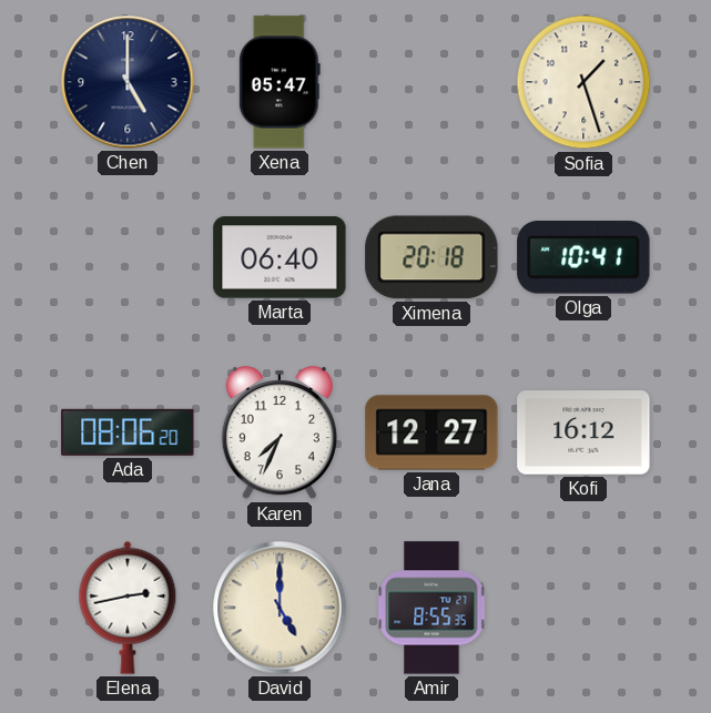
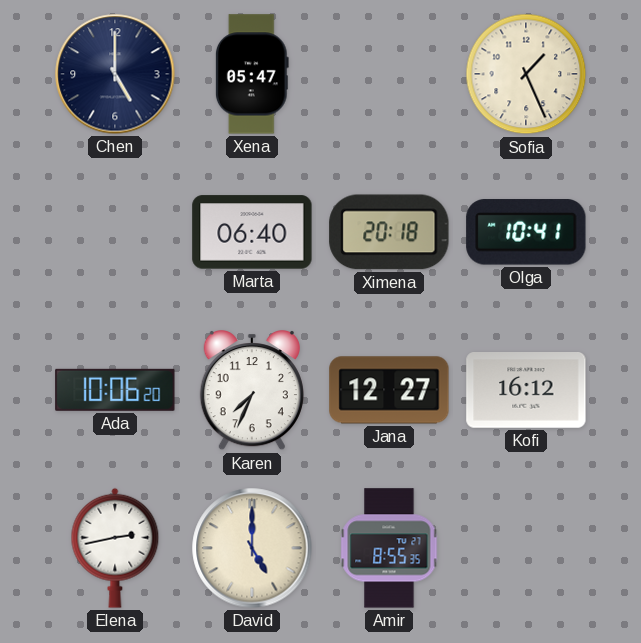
Sofia: 1:27 -> 1:26
Ada: 08:06 -> 10:06
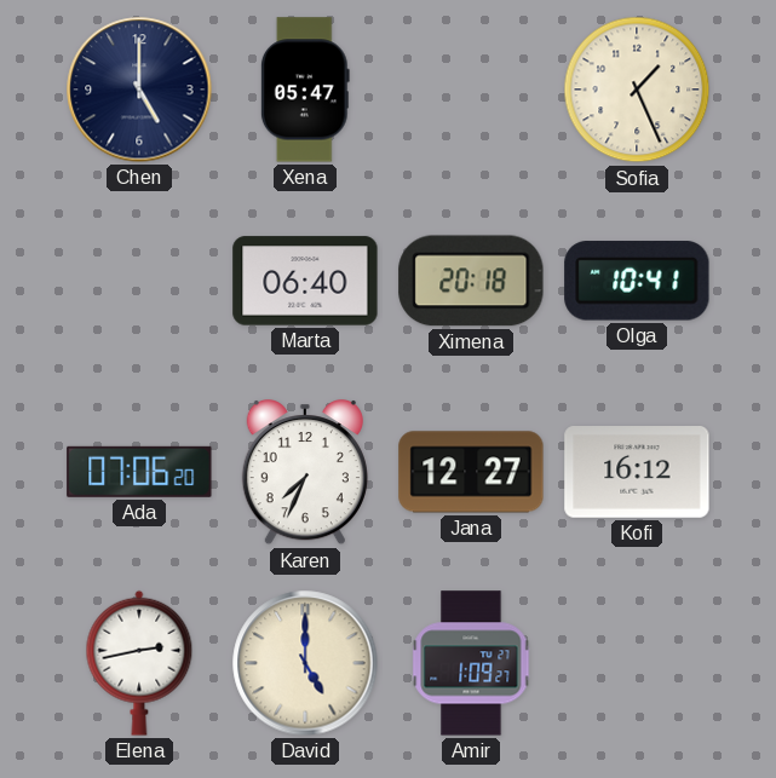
Ada: 10:06 -> 07:06
Amir: 8:55 -> 1:09
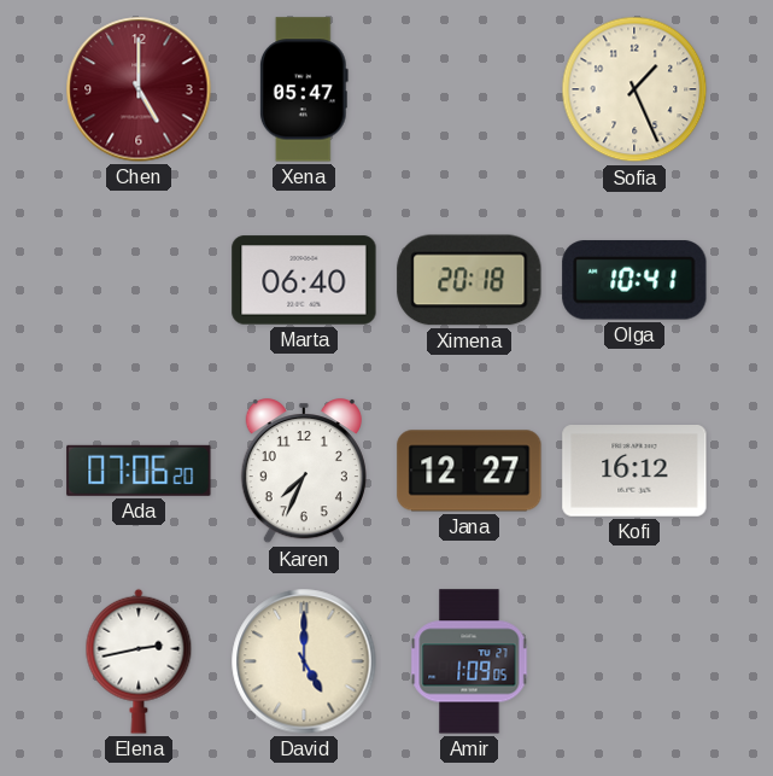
Chen dial: navy -> burgundy
Amir: 1:09:27 -> 1:09:05
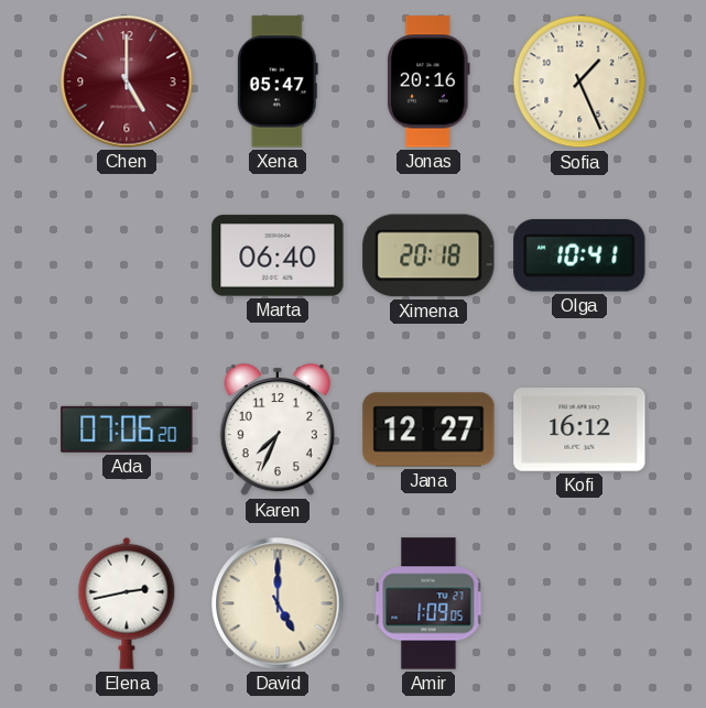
Jonas: none -> 20:16
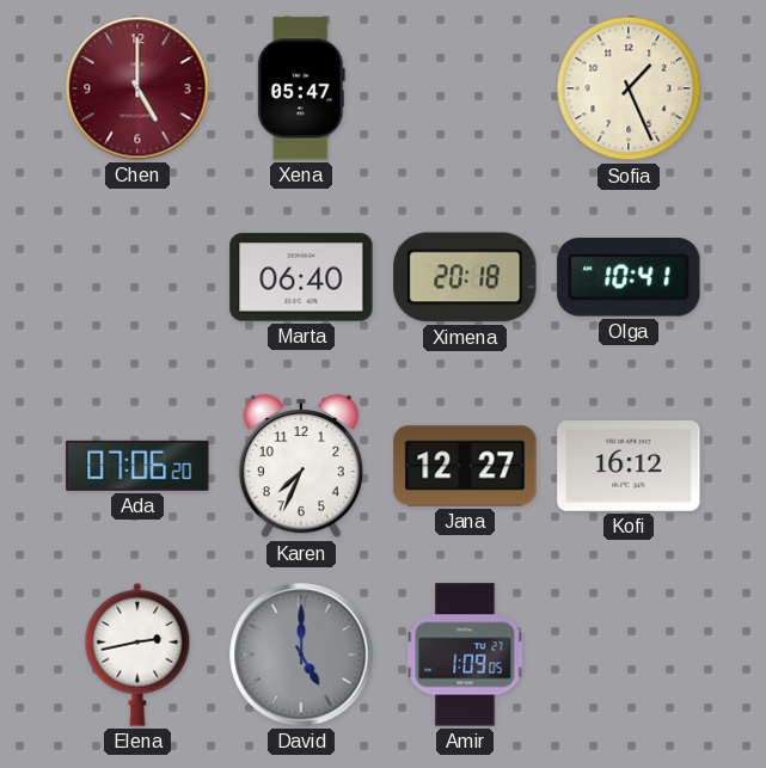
Jonas: 20:16 -> none
David dial: cream -> grey
